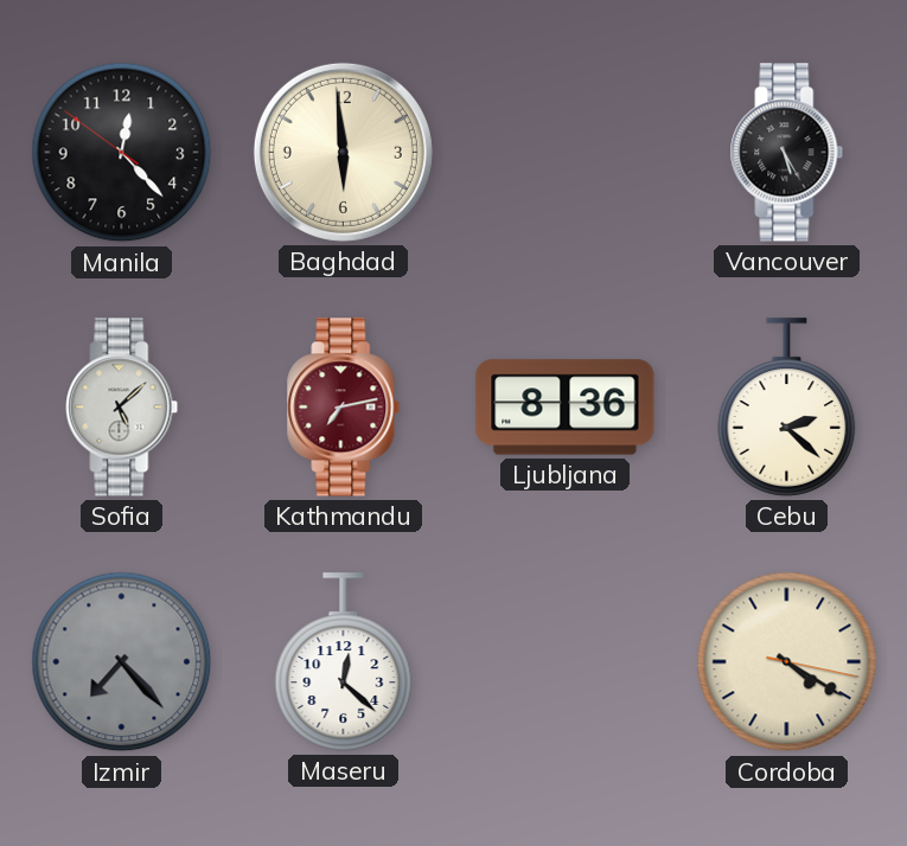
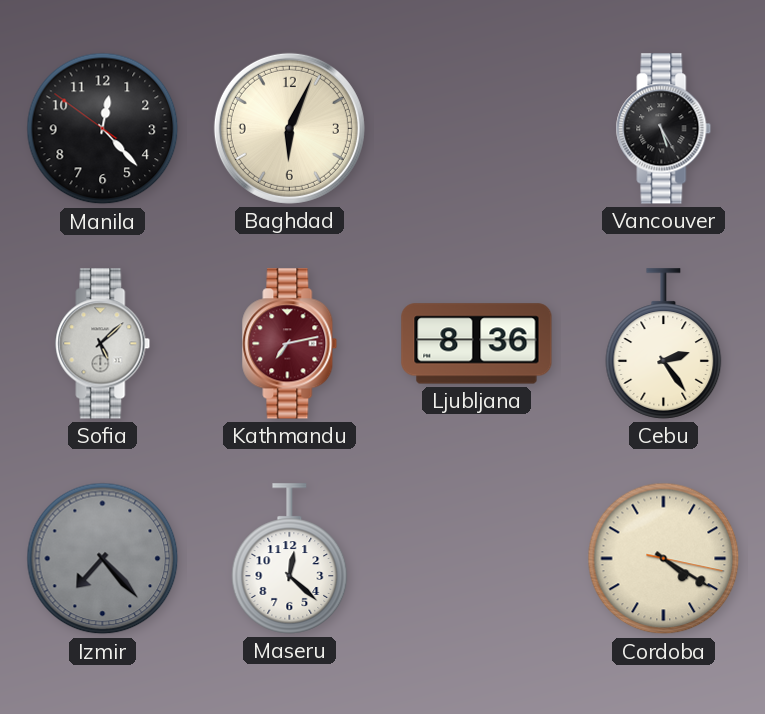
Baghdad: 5:59 -> 6:04
Cebu: 2:22 -> 2:24
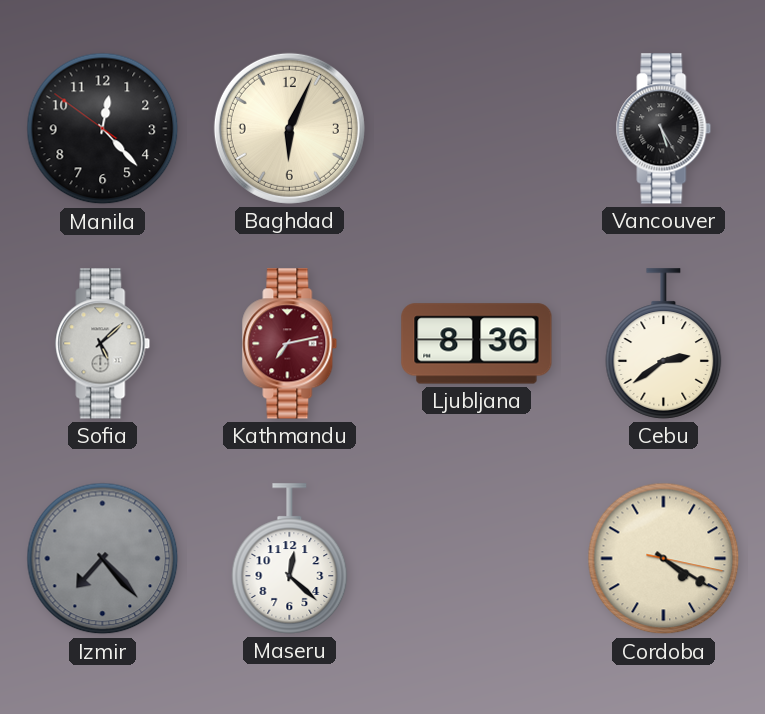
Cebu: 2:24 -> 2:39
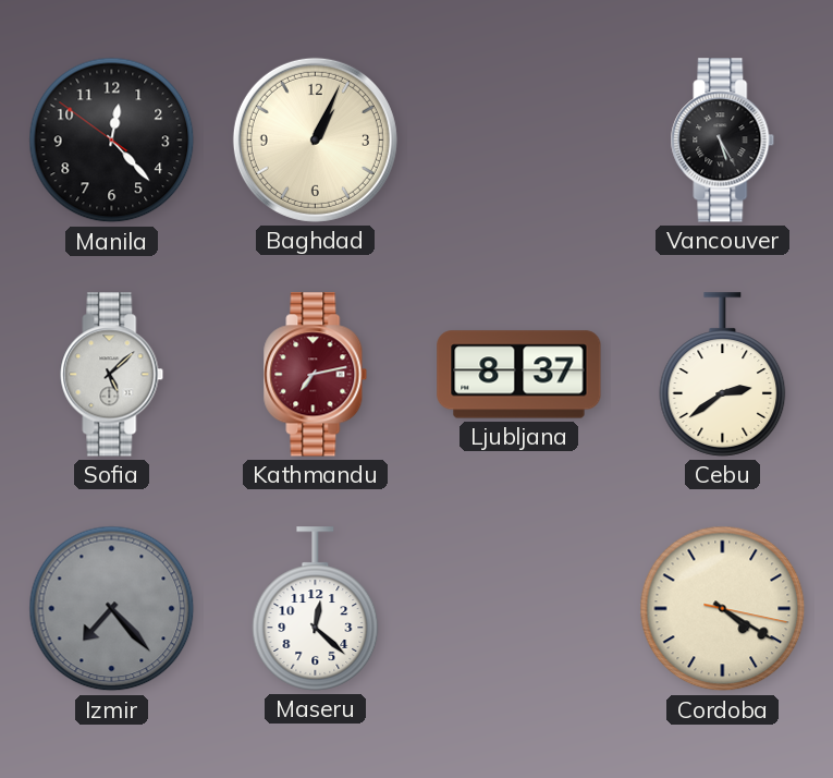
Baghdad: 6:04 -> 1:04
Ljubljana: 8:36 -> 8:37
